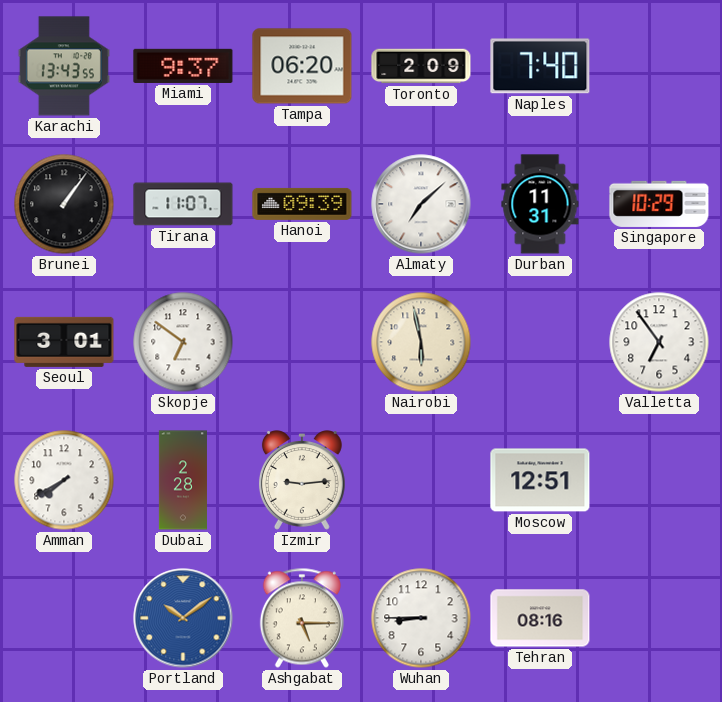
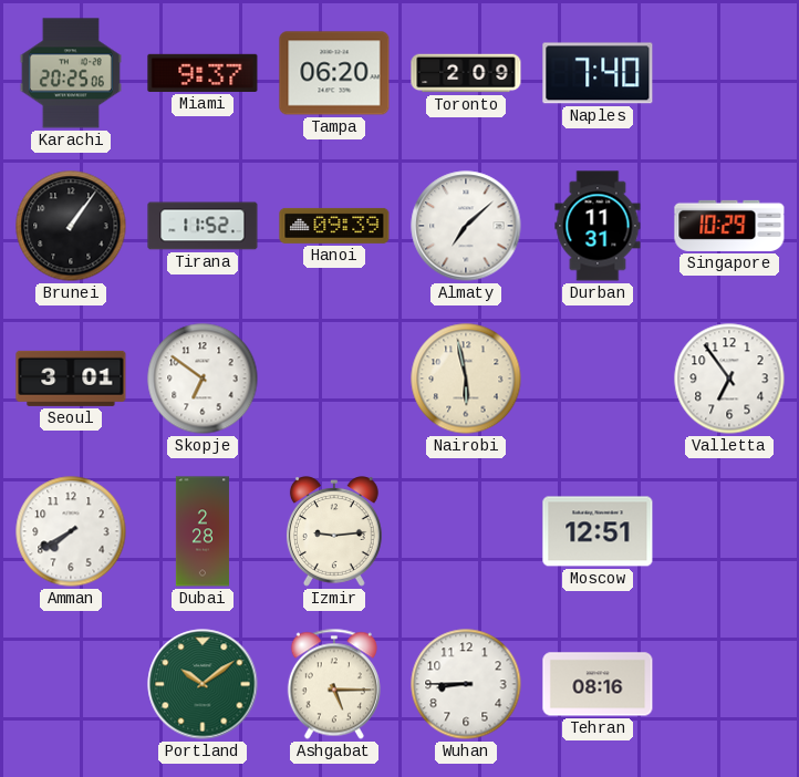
Karachi: 13:43 -> 20:25
Tirana: 11:07 -> 11:52
Portland dial: blue -> green
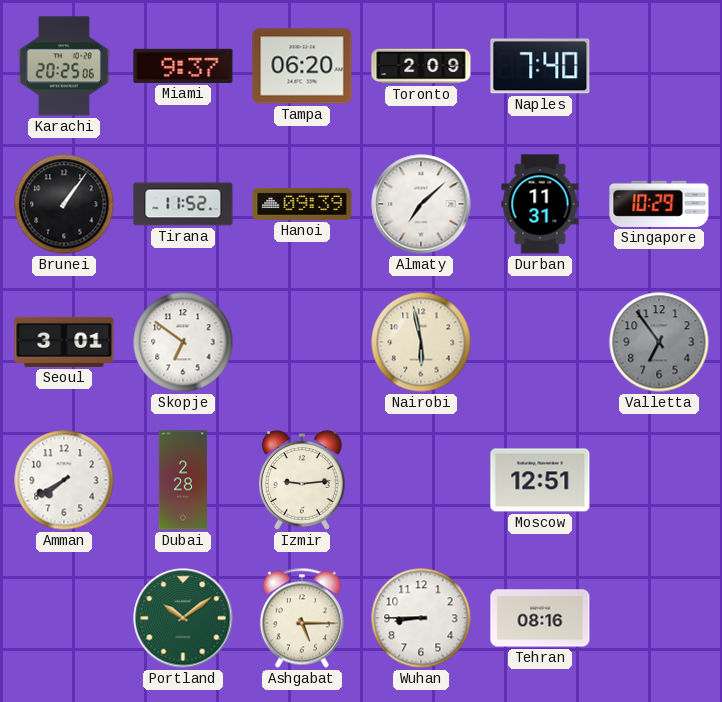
Valletta dial: white -> grey
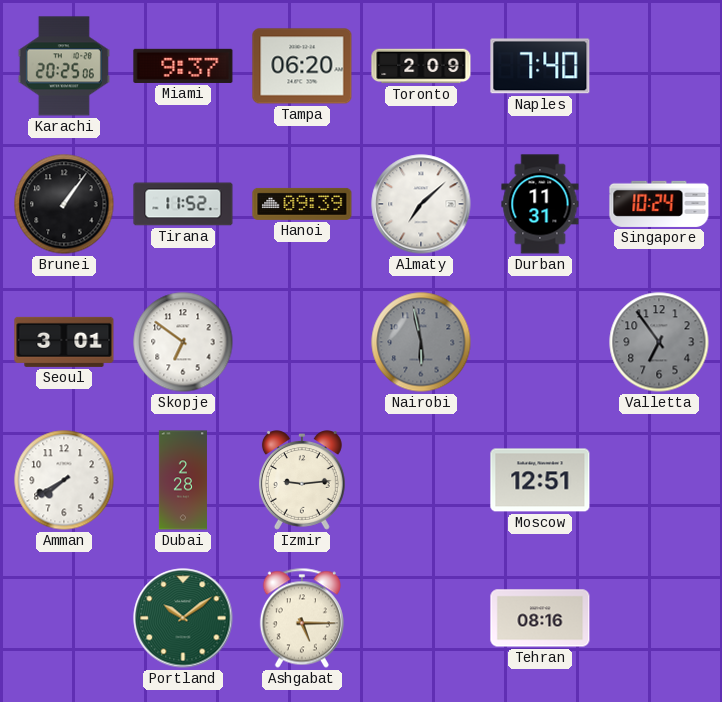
Singapore: 10:29 -> 10:24
Nairobi dial: cream -> grey
Wuhan: 8:45 -> none
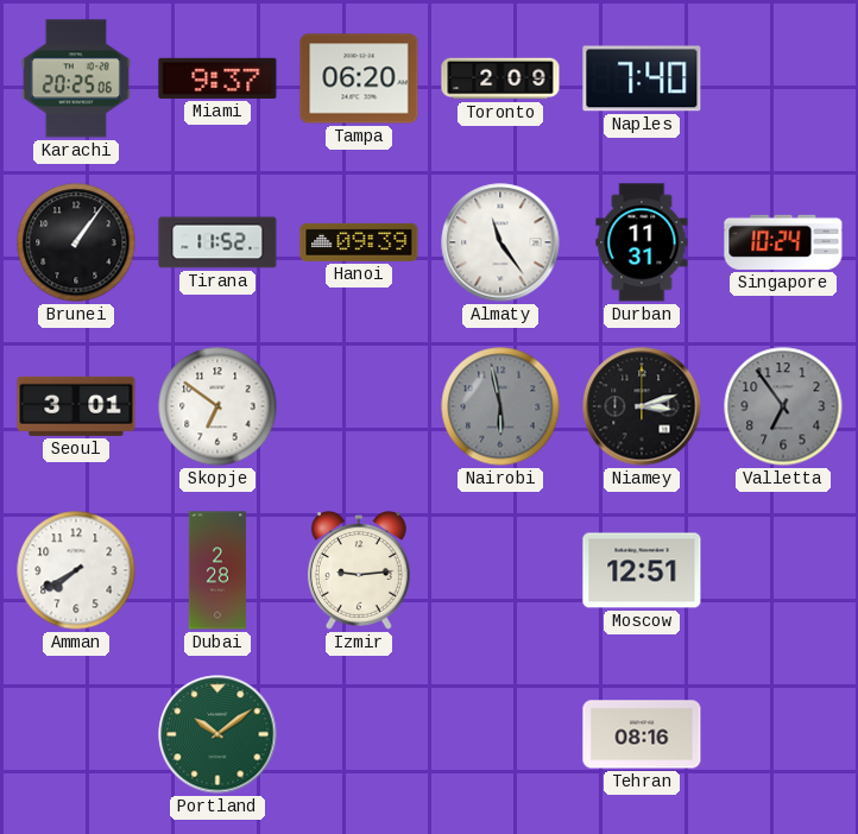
Almaty: 7:08 -> 11:24
Niamey: none -> 3:12
Ashgabat: 5:15 -> none
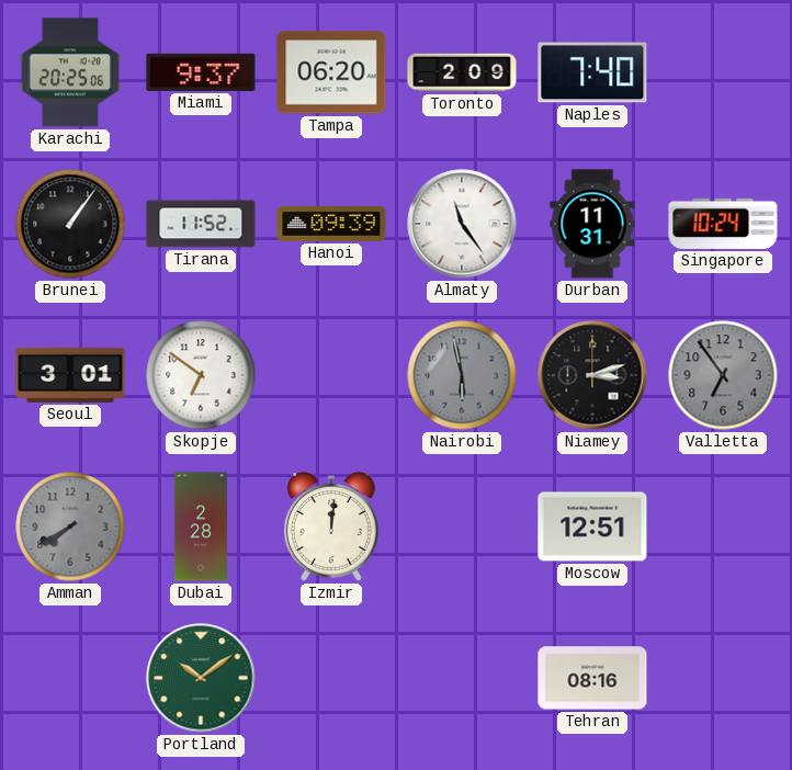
Amman dial: white -> grey
Izmir: 9:14 -> 12:01
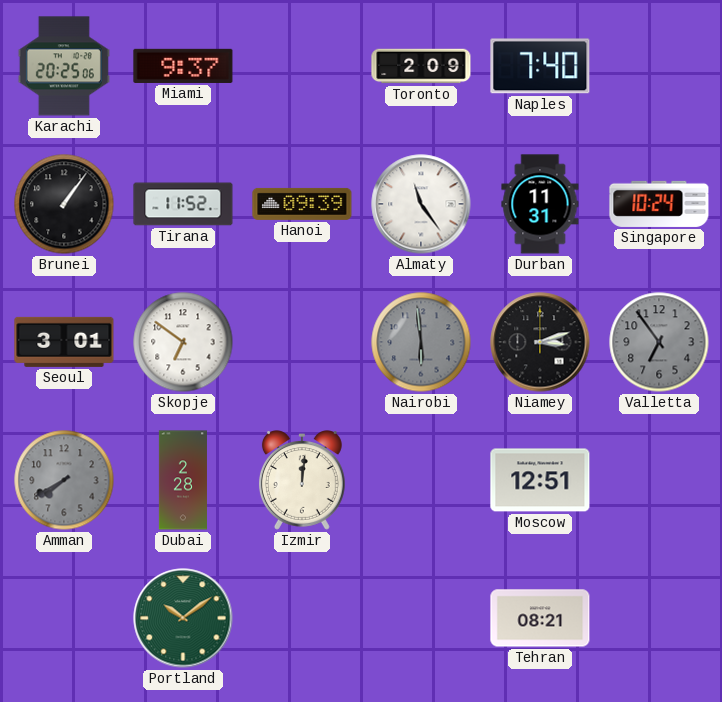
Tampa: 06:20 -> none
Nairobi: 5:58 -> 5:59
Tehran: 08:16 -> 08:21
